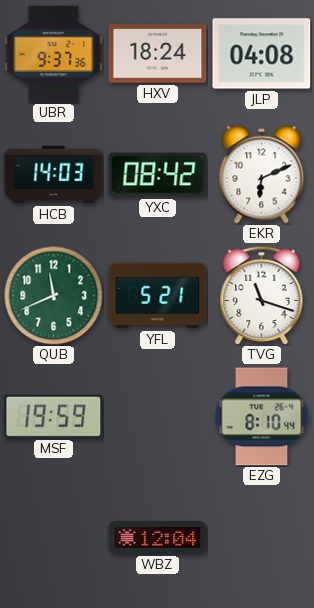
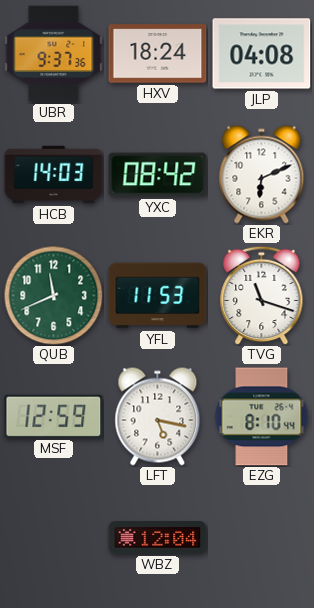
YFL: 5:21 -> 11:53
MSF: 19:59 -> 12:59
LFT: none -> 5:17
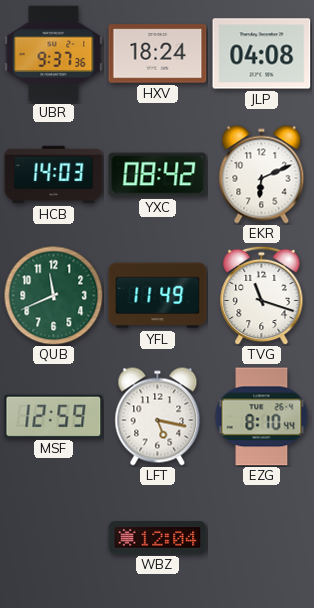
YFL: 11:53 -> 11:49
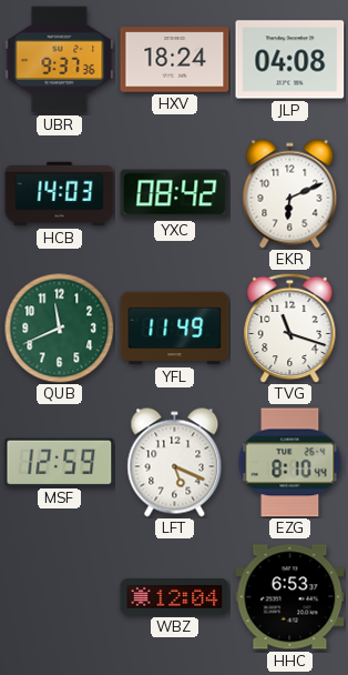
LFT: 5:17 -> 5:19
HHC: none -> 6:53
